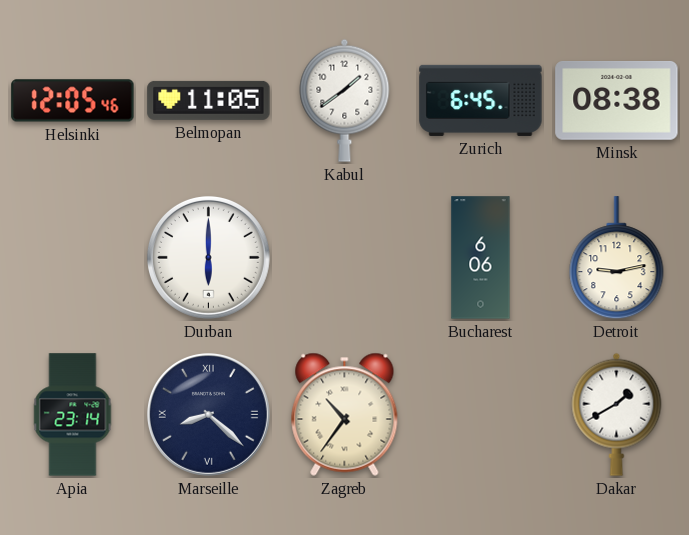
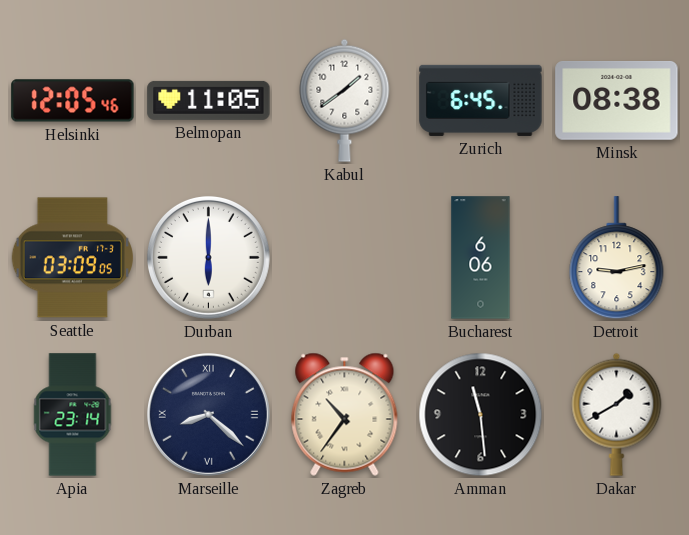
Seattle: none -> 03:09
Amman: none -> 11:29
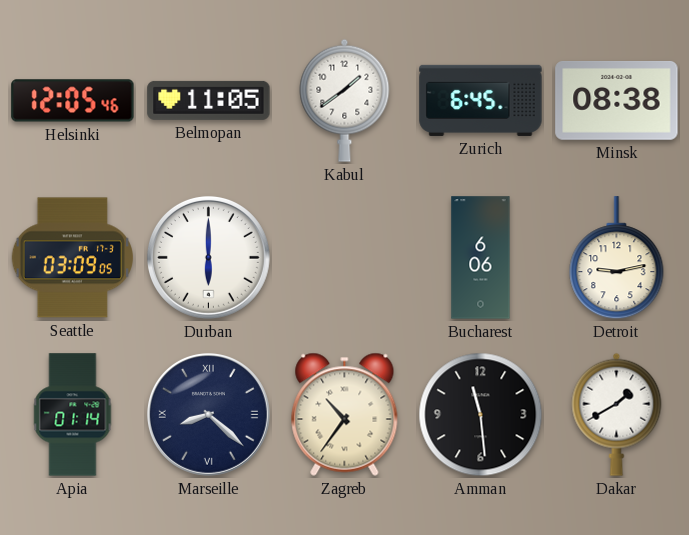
Apia: 23:14 -> 01:14
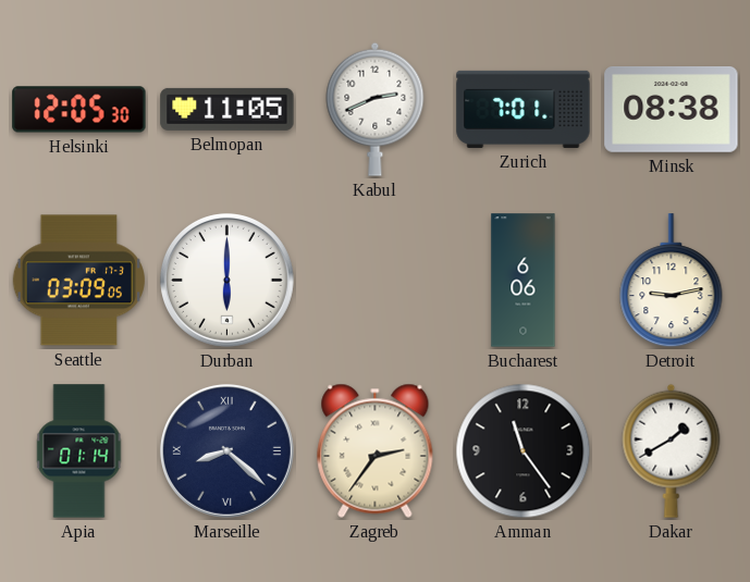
Helsinki: 12:05:46 -> 12:05:30
Kabul: 1:39 -> 2:41
Zurich: 6:45 -> 7:01
Zagreb: 10:36 -> 2:36
Amman: 11:29 -> 11:24
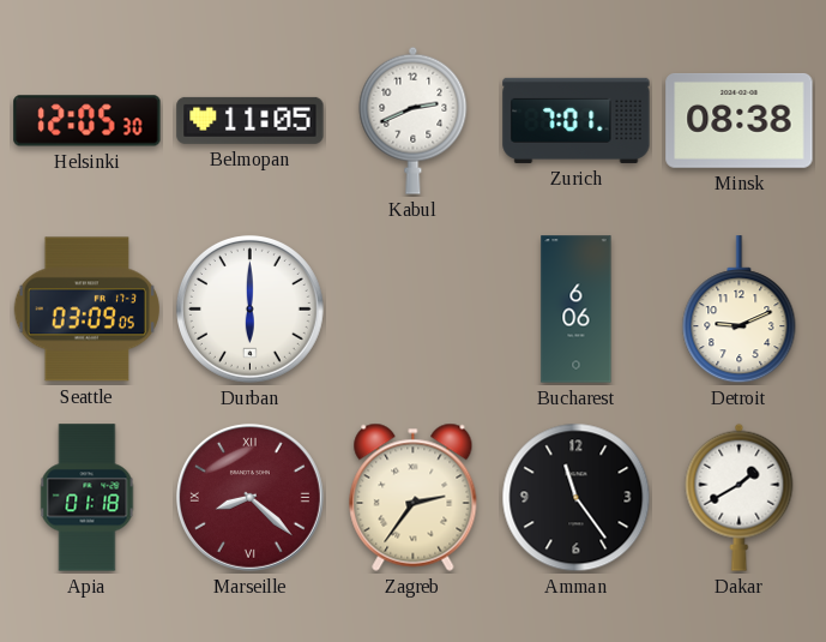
Detroit: 9:13 -> 9:11
Apia: 01:14 -> 01:18
Marseille dial: navy -> burgundy
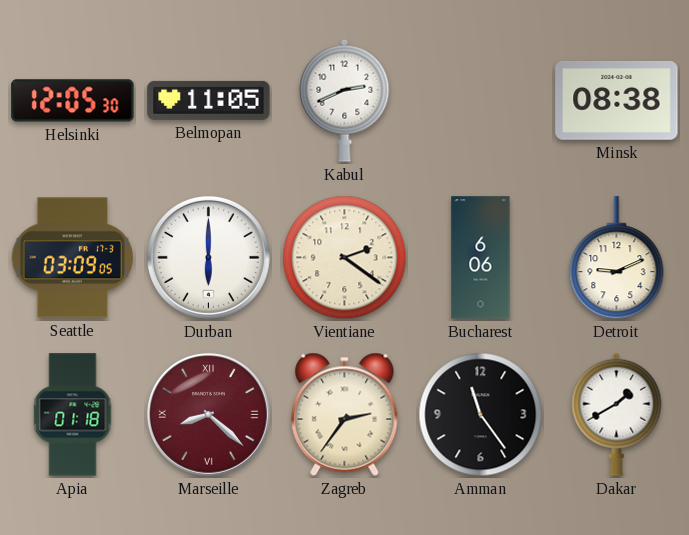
Zurich: 7:01 -> none
Vientiane: none -> 2:21
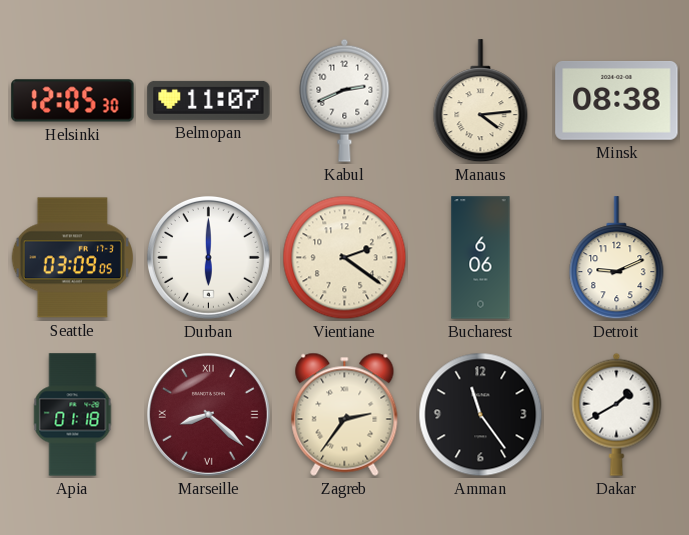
Belmopan: 11:05 -> 11:07
Manaus: none -> 4:14
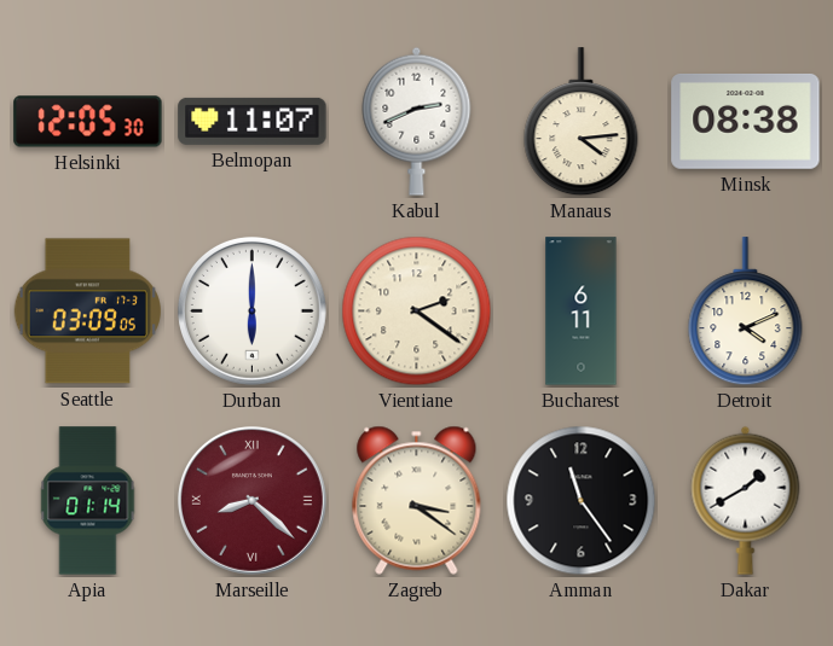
Bucharest: 6:06 -> 6:11
Detroit: 9:11 -> 4:11
Apia: 01:18 -> 01:14
Zagreb: 2:36 -> 3:21
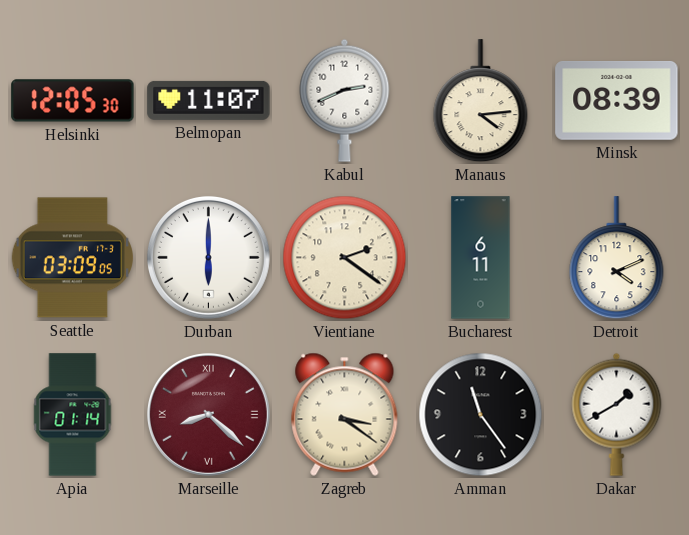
Minsk: 08:38 -> 08:39
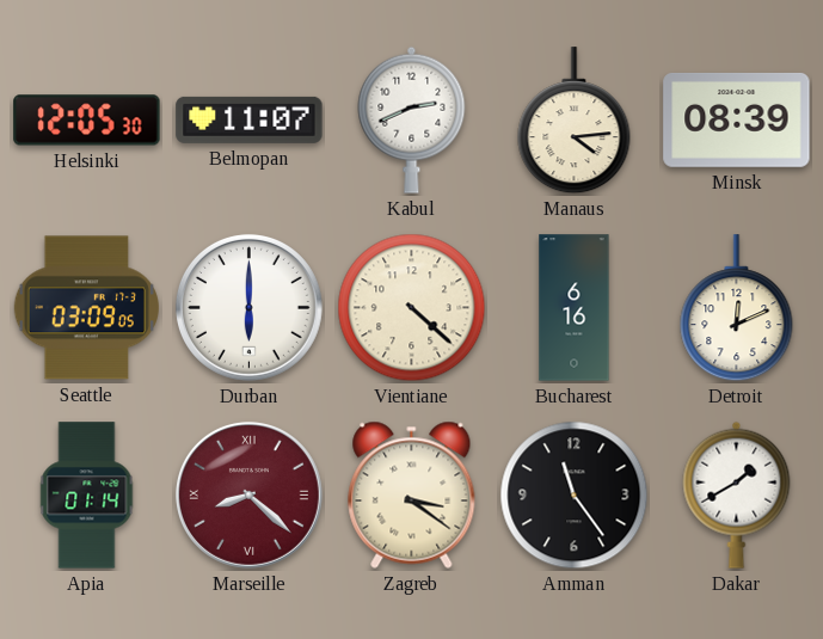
Vientiane: 2:21 -> 4:22
Bucharest: 6:11 -> 6:16
Detroit: 4:11 -> 12:11
